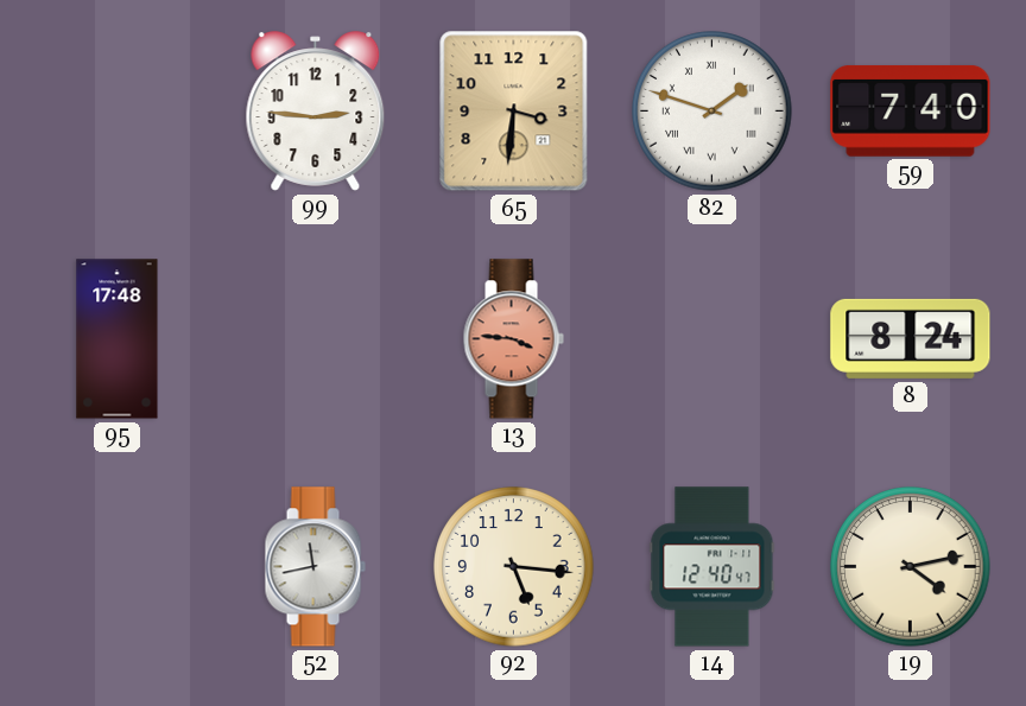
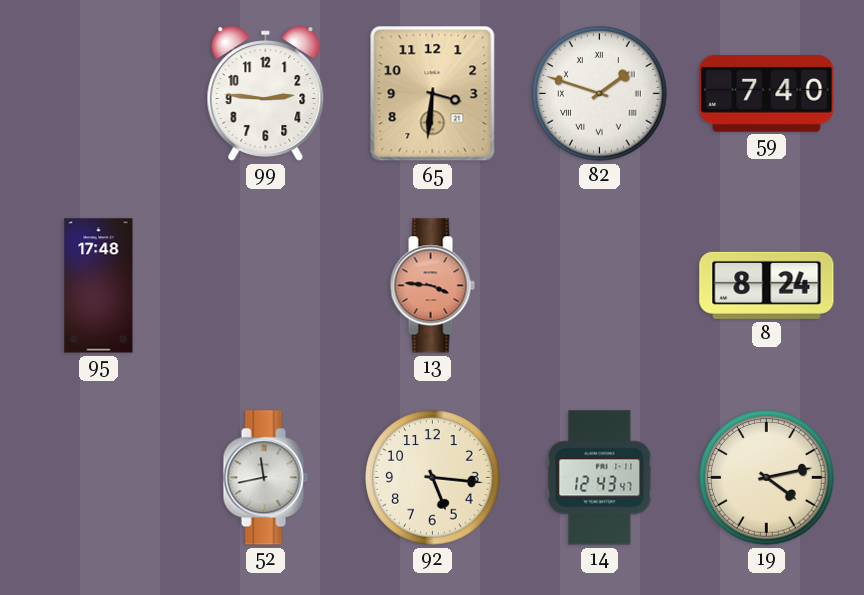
14: 12:40 -> 12:43
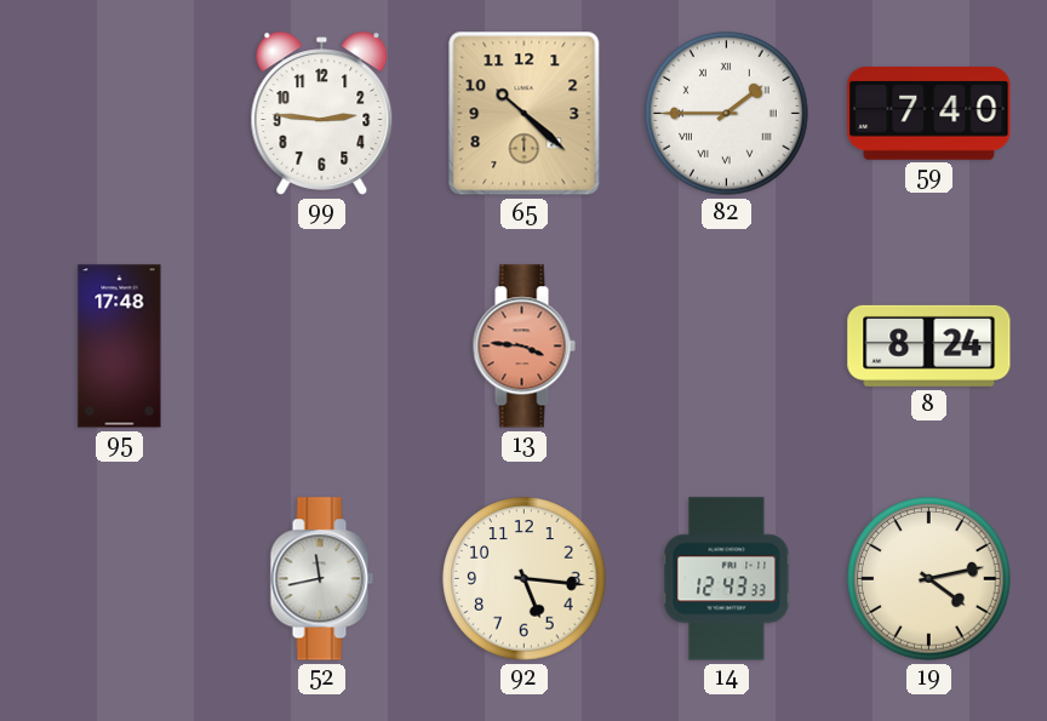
65: 3:31 -> 10:22
82: 1:48 -> 1:45
14: 12:43:47 -> 12:43:33
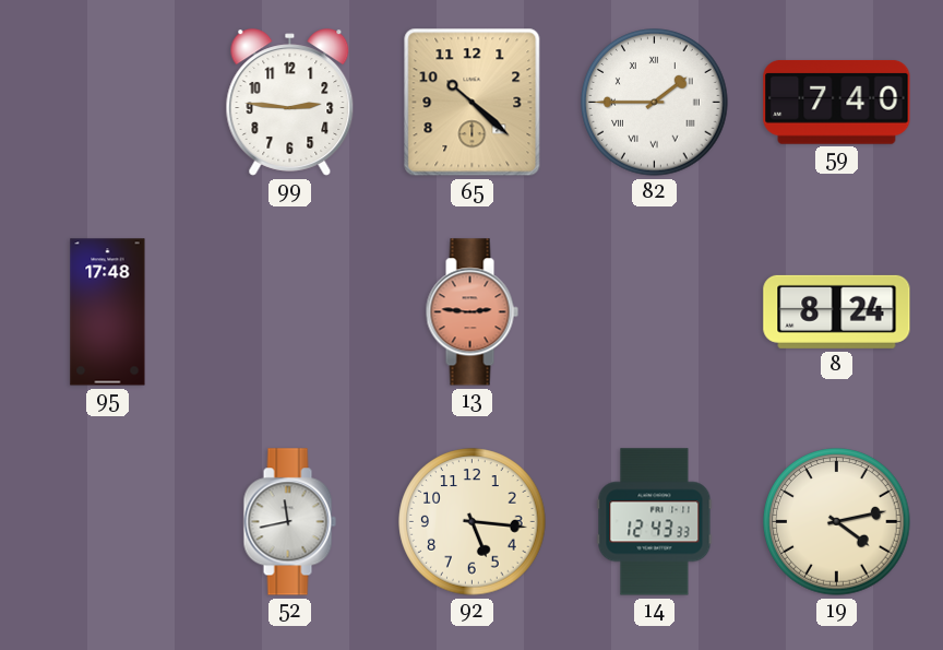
13: 3:46 -> 2:46
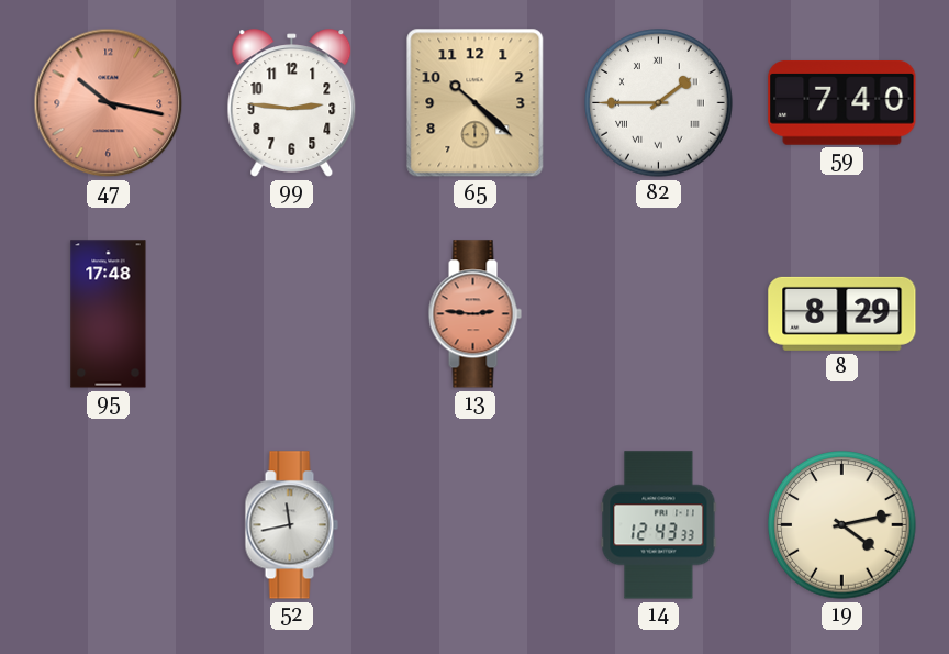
47: none -> 10:17
8: 8:24 -> 8:29
92: 5:16 -> none
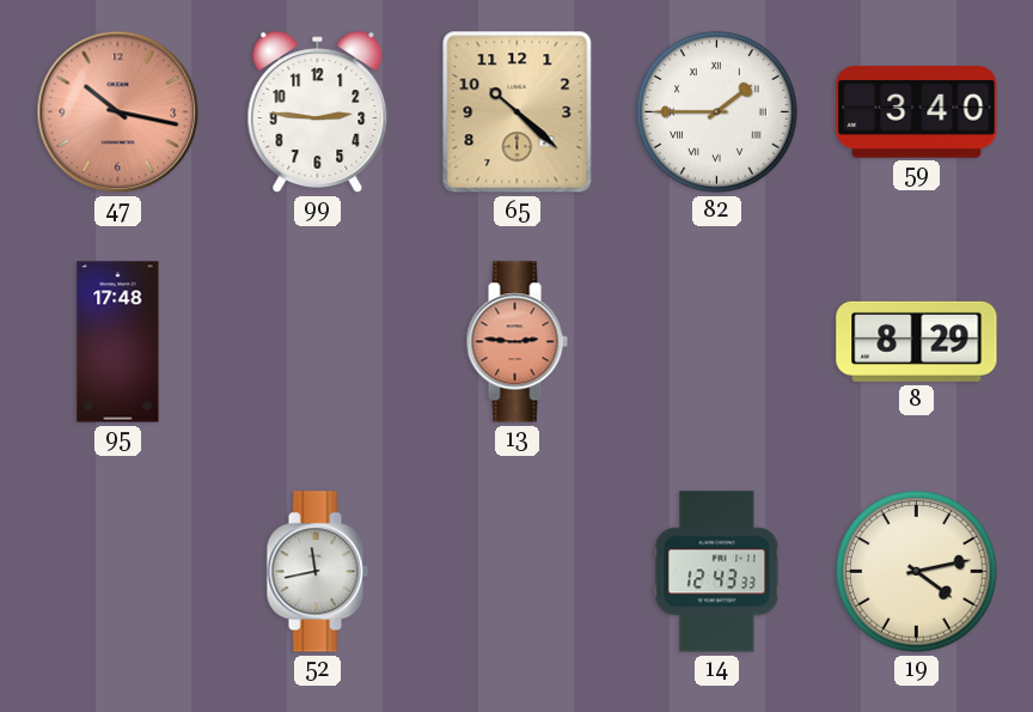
59: 7:40 -> 3:40
